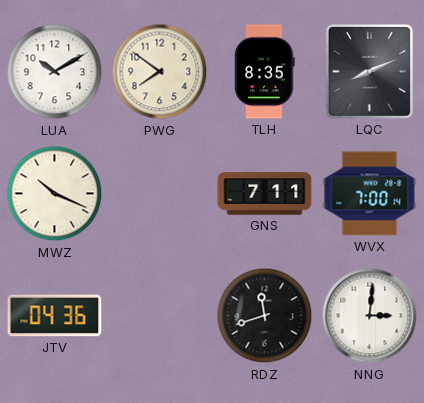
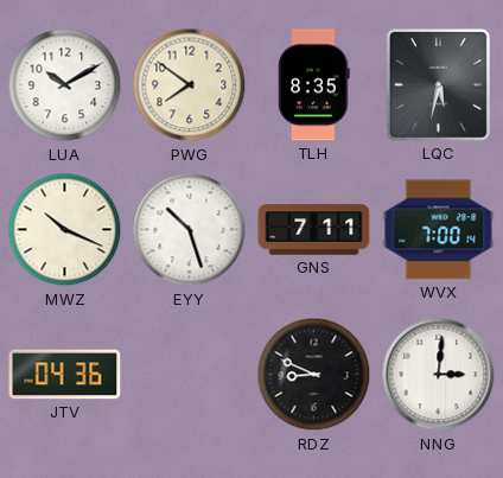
LQC: 8:11 -> 5:32
EYY: none -> 10:27
RDZ: 11:42 -> 8:49
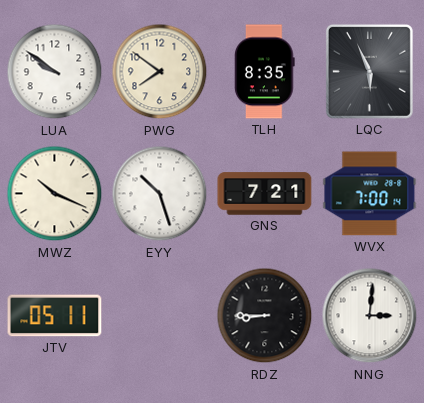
LUA: 10:10 -> 9:51
LQC: 5:32 -> 5:56
GNS: 7:11 -> 7:21
JTV: 04:36 -> 05:11
RDZ: 8:49 -> 8:45
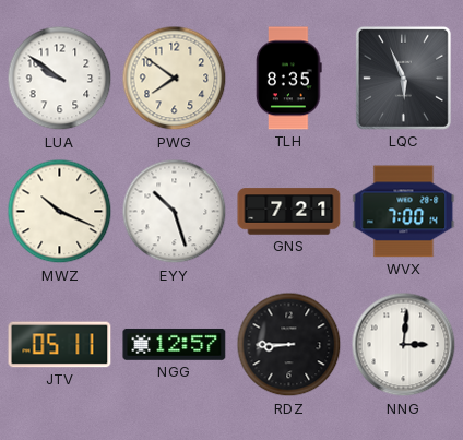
NGG: none -> 12:57
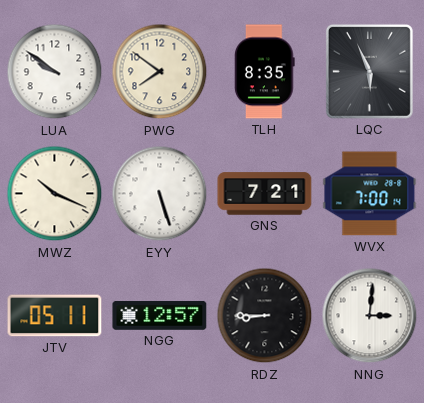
EYY: 10:27 -> 5:27
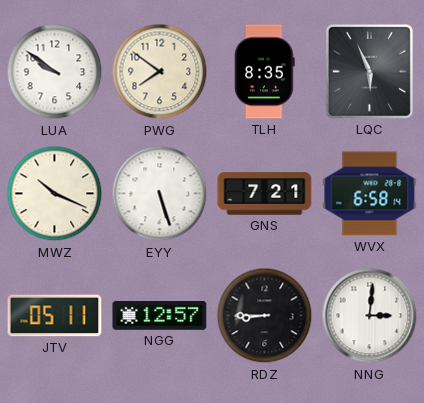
WVX: 7:00 -> 6:58
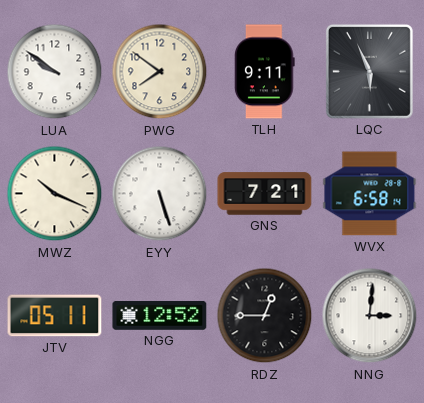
TLH: 8:35 -> 9:11
NGG: 12:57 -> 12:52
RDZ: 8:45 -> 12:45
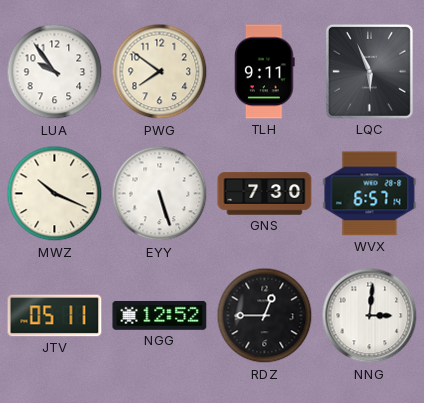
LUA: 9:51 -> 9:54
GNS: 7:21 -> 7:30
WVX: 6:58 -> 6:57
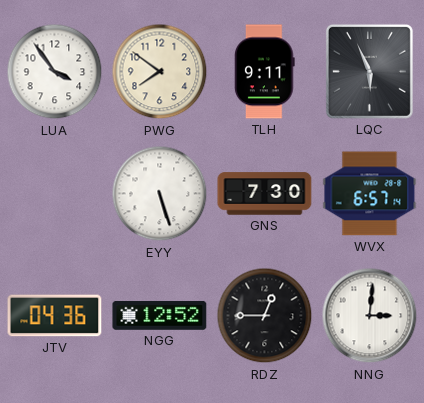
LUA: 9:54 -> 3:54
MWZ: 10:19 -> none
JTV: 05:11 -> 04:36
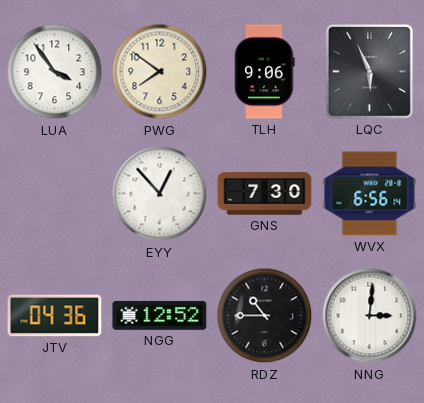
TLH: 9:11 -> 9:06
EYY: 5:27 -> 12:53
WVX: 6:57 -> 6:56
RDZ: 12:45 -> 10:45
